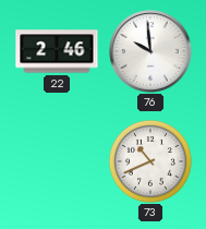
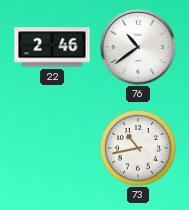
76: 9:59 -> 10:39
73: 10:41 -> 10:43
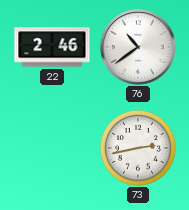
73: 10:43 -> 2:43
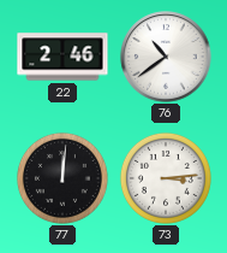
77: none -> 12:01
73: 2:43 -> 3:14
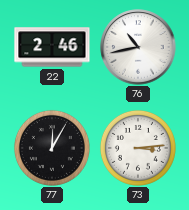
76: 10:39 -> 10:43
77: 12:01 -> 12:05
